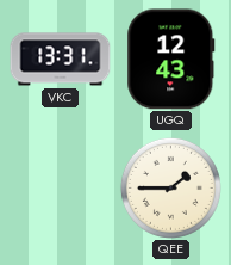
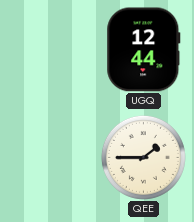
VKC: 13:31 -> none
UGQ: 12:43 -> 12:44
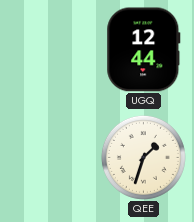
QEE: 1:45 -> 1:33
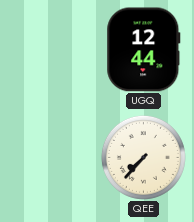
QEE: 1:33 -> 7:37
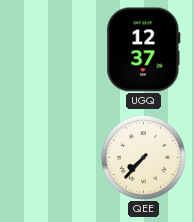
UGQ: 12:44 -> 12:37
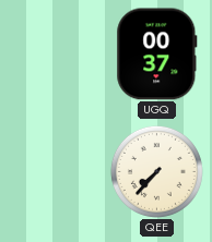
UGQ: 12:37 -> 00:37
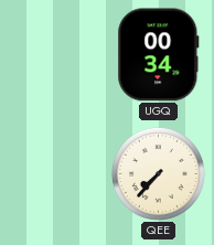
UGQ: 00:37 -> 00:34
